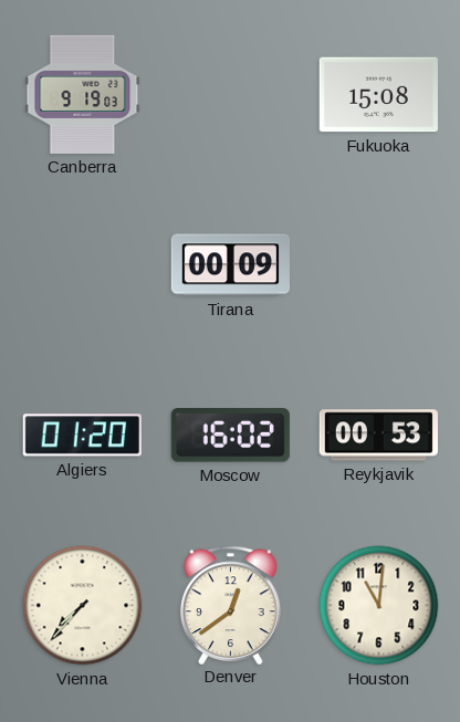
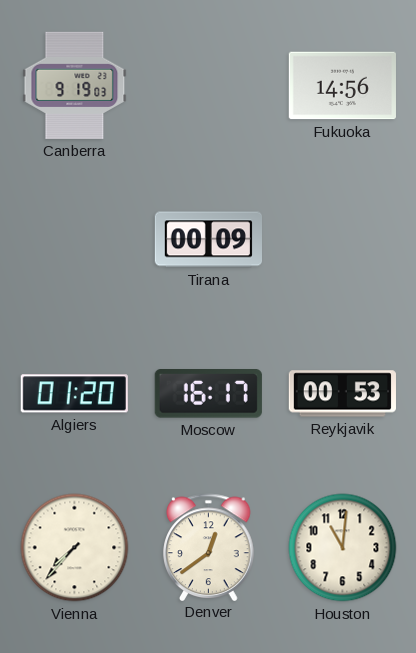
Fukuoka: 15:08 -> 14:56
Moscow: 16:02 -> 16:17
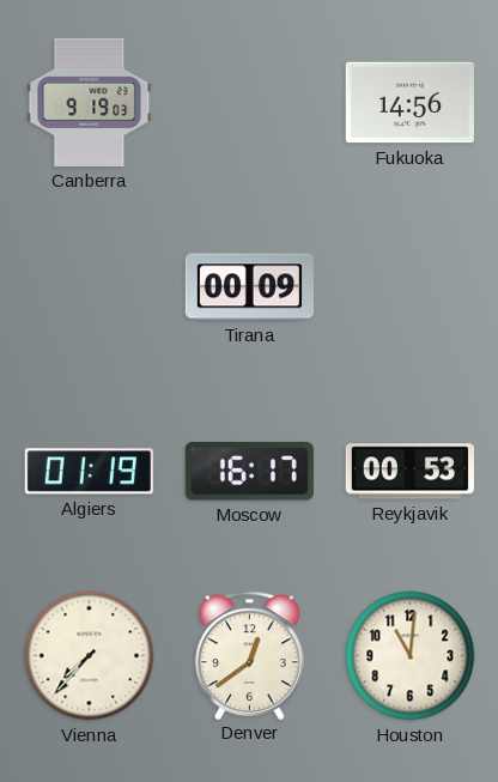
Algiers: 01:20 -> 01:19
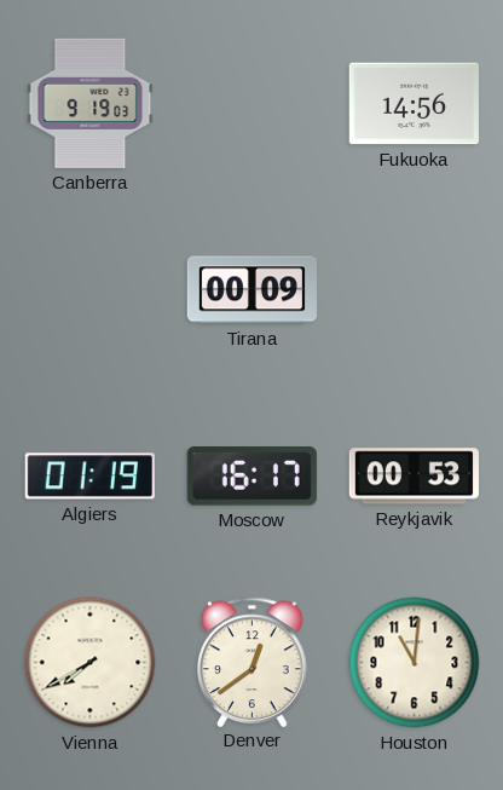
Vienna: 7:37 -> 7:40
